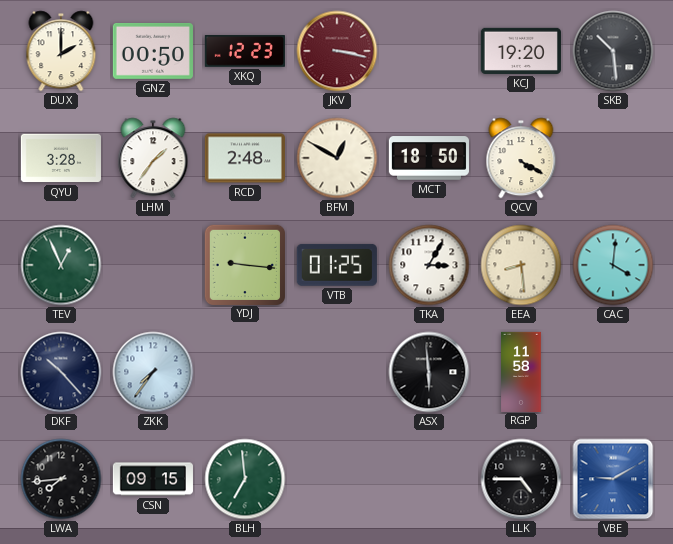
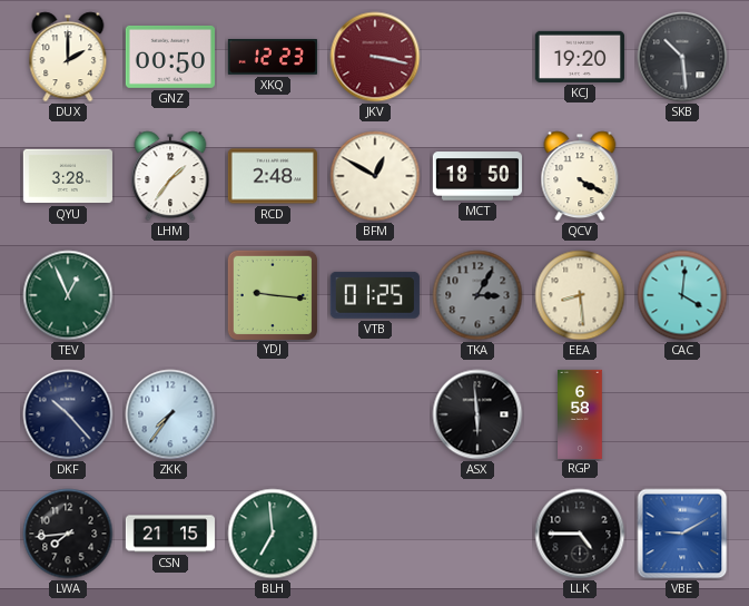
TKA dial: white -> grey
RGP: 11:58 -> 6:58
CSN: 09:15 -> 21:15
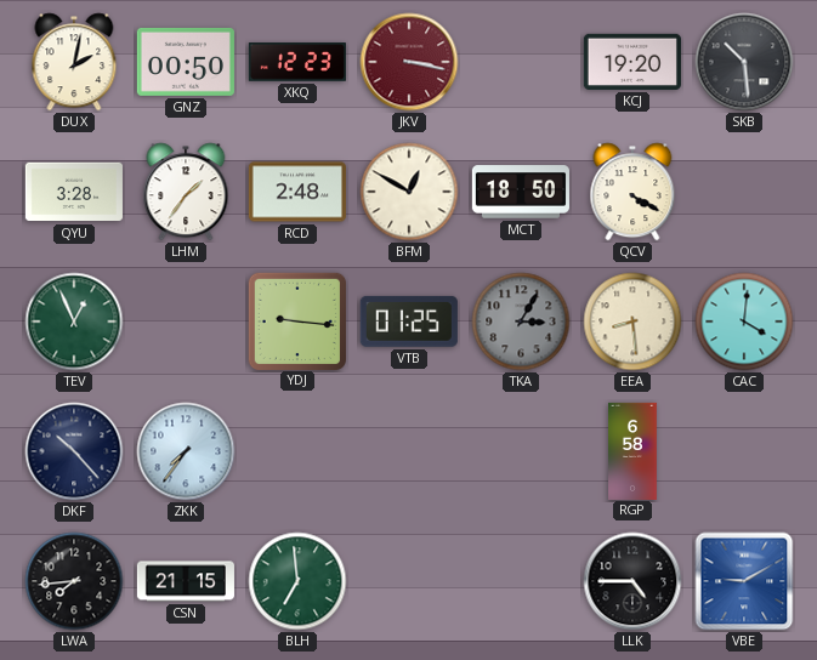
DUX: 2:00 -> 2:02
ASX: 5:59 -> none
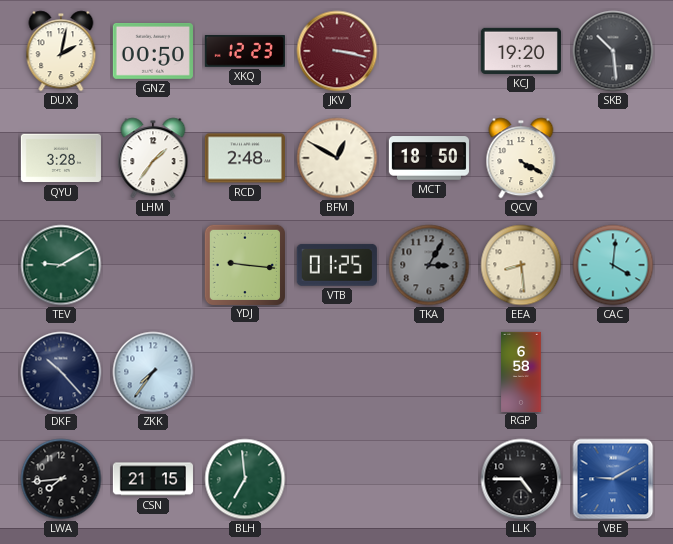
TEV: 12:56 -> 9:10
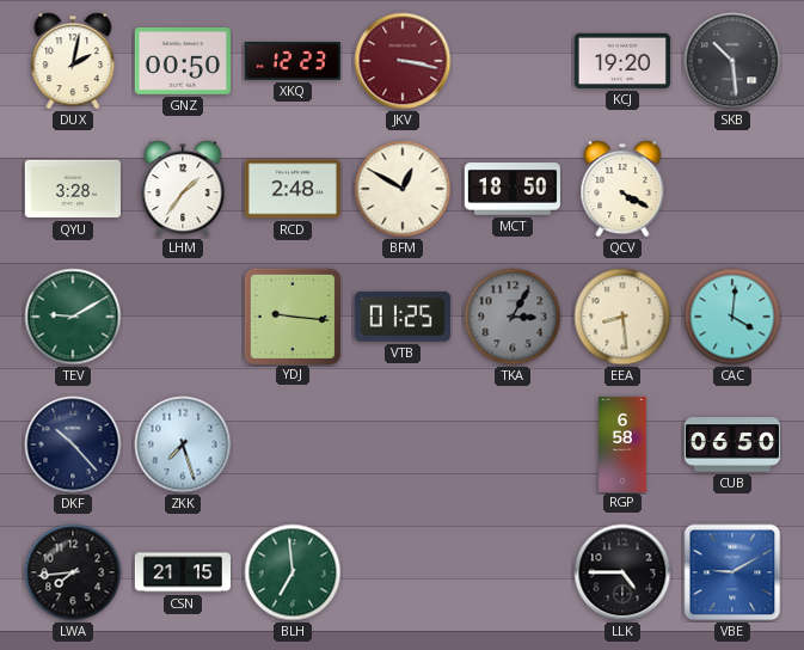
ZKK: 7:36 -> 7:27
CUB: none -> 06:50
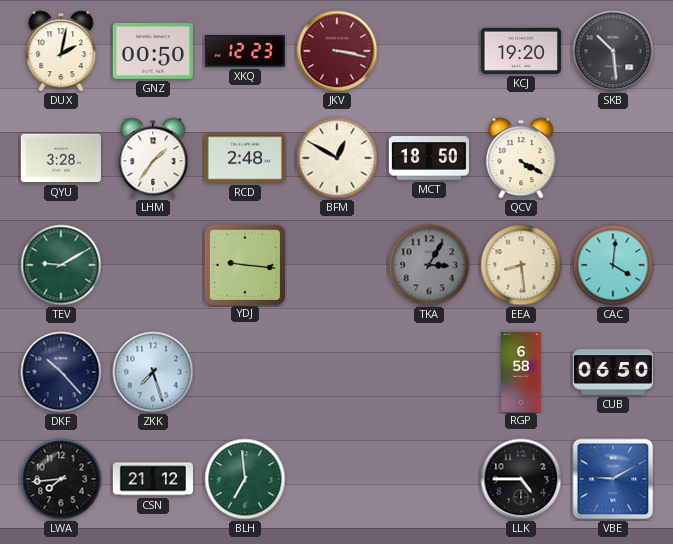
VTB: 01:25 -> none
CSN: 21:15 -> 21:12
